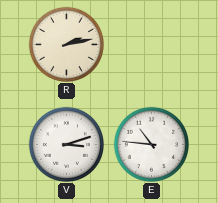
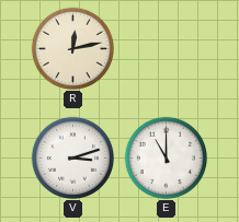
R: 2:13 -> 12:13
E: 10:46 -> 11:00
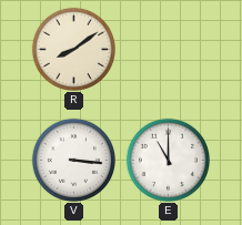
R: 12:13 -> 8:09
V: 3:12 -> 3:16
